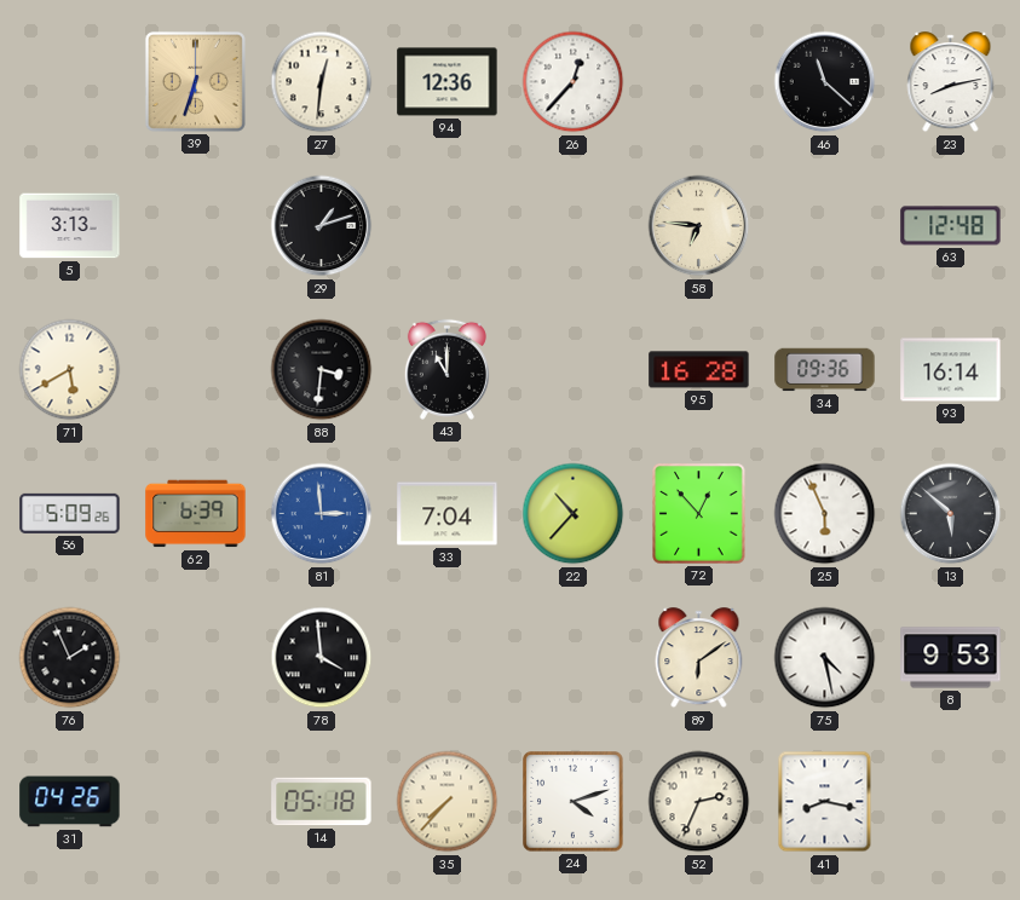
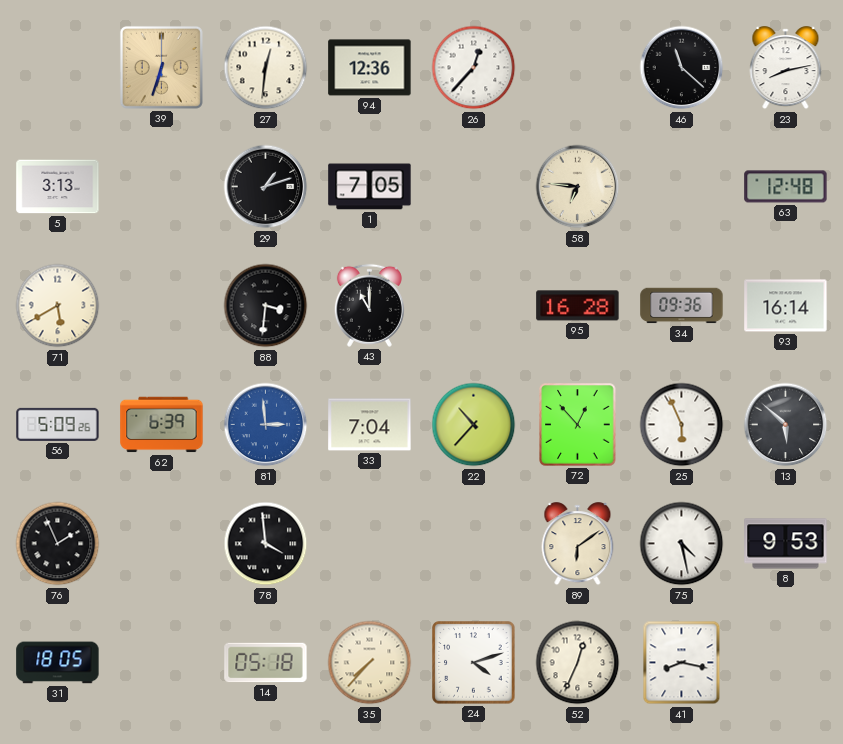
1: none -> 7:05
31: 04:26 -> 18:05
52: 2:34 -> 12:34
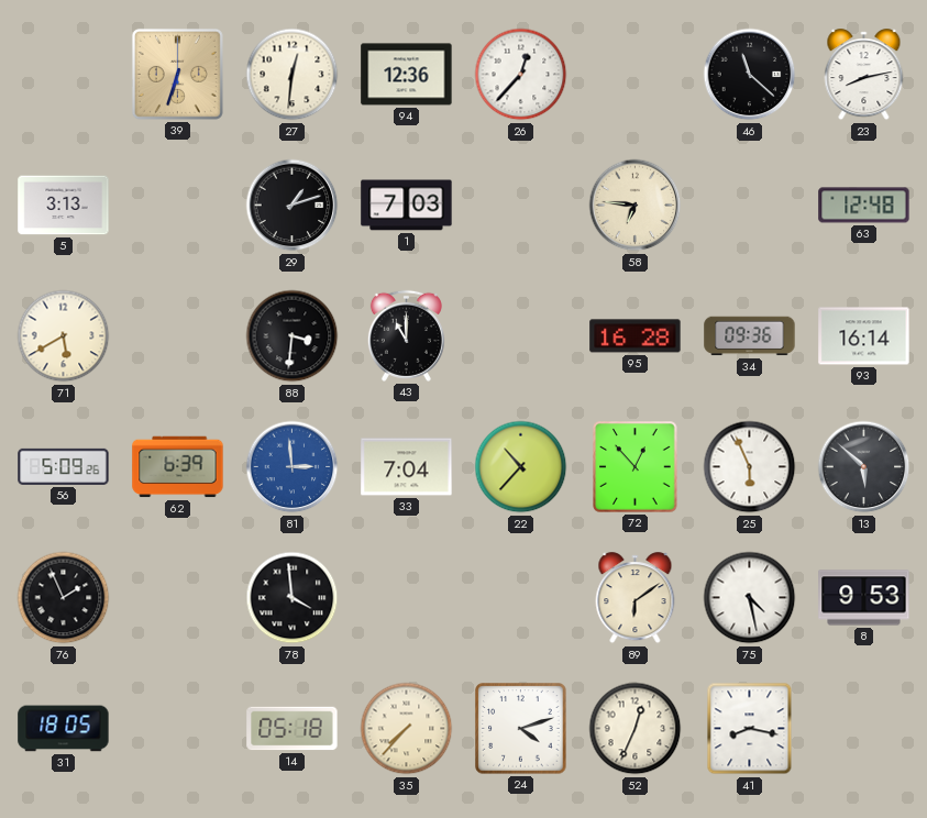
1: 7:05 -> 7:03
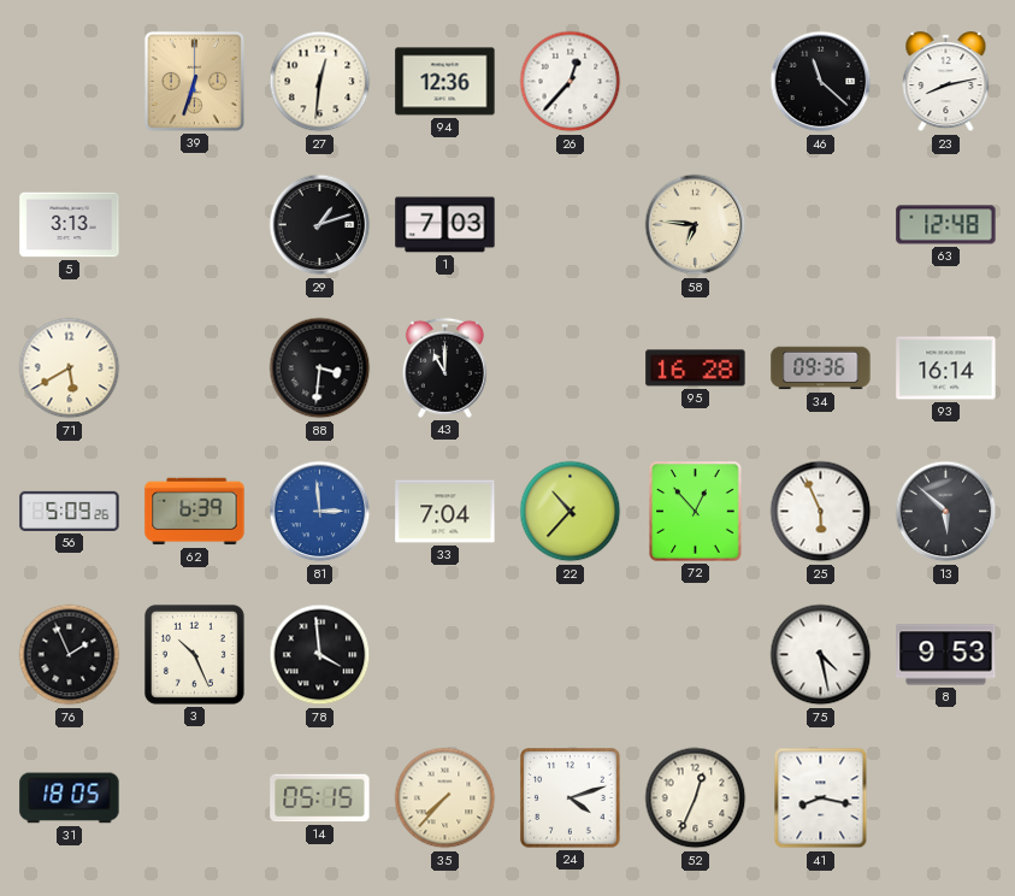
3: none -> 10:26
89: 6:09 -> none
14: 05:18 -> 05:15
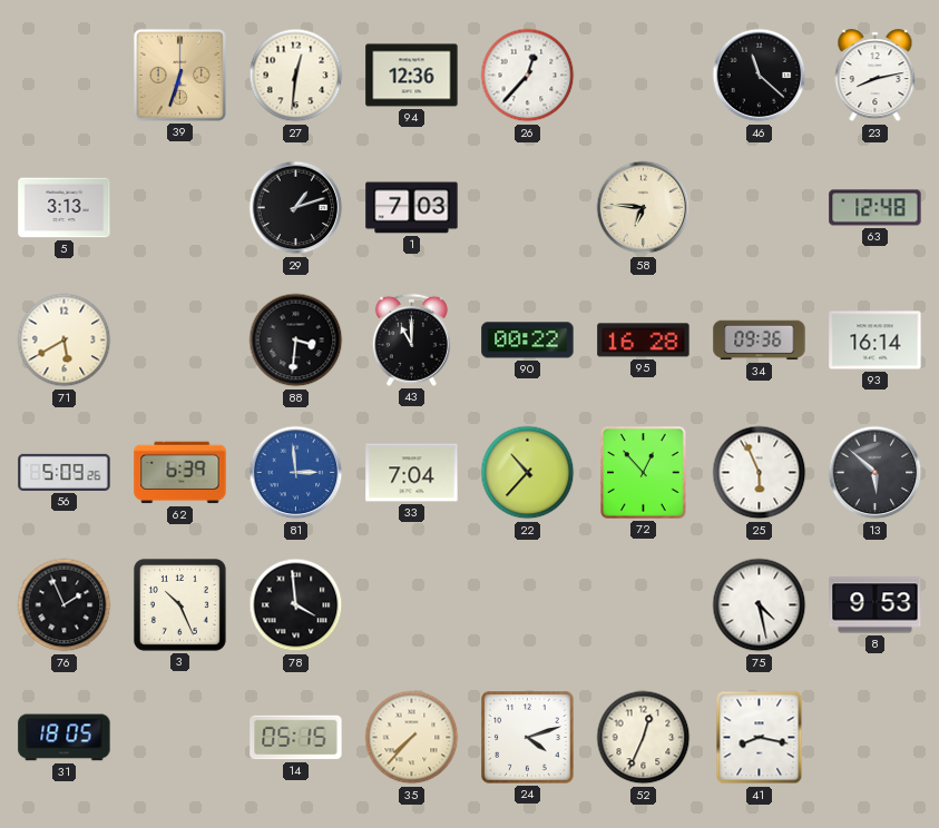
90: none -> 00:22
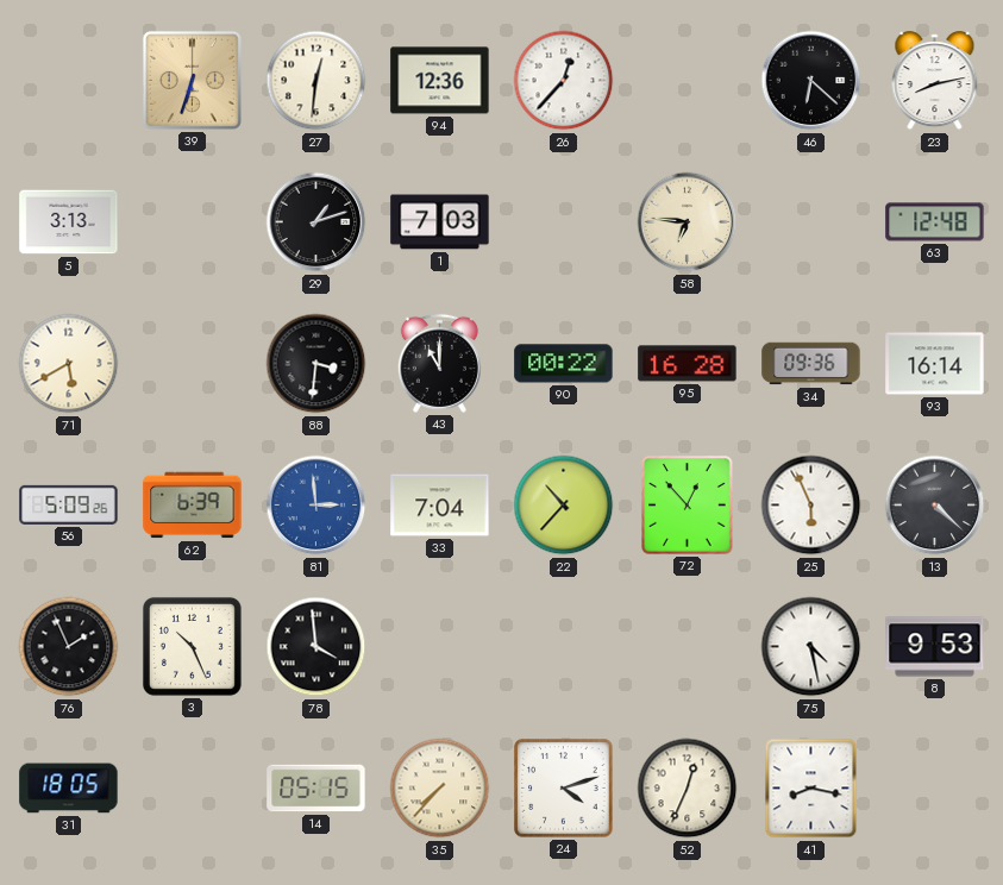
46: 11:22 -> 6:22
13: 5:52 -> 4:22
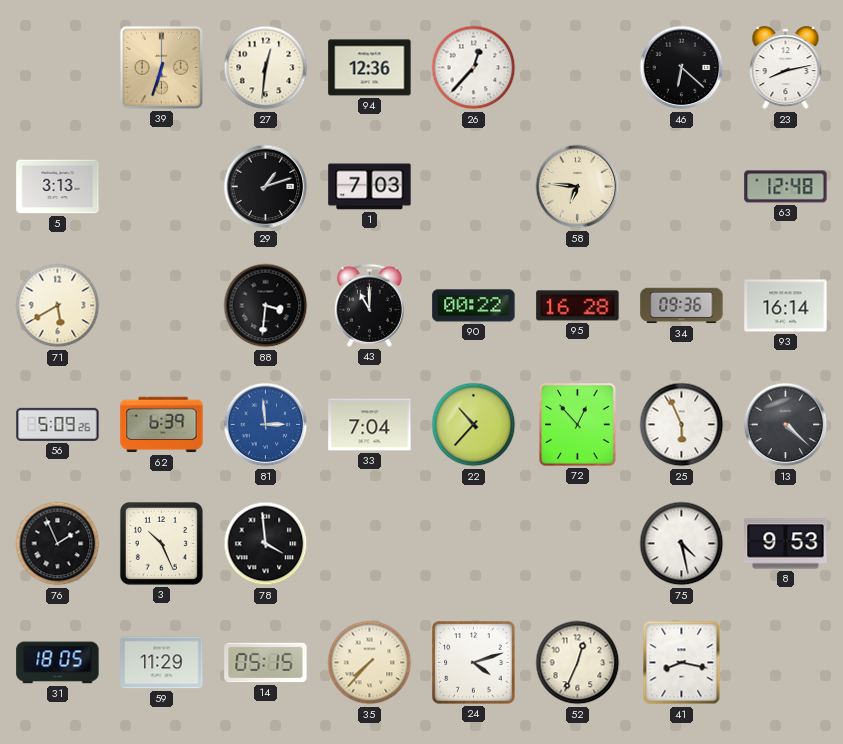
59: none -> 11:29
